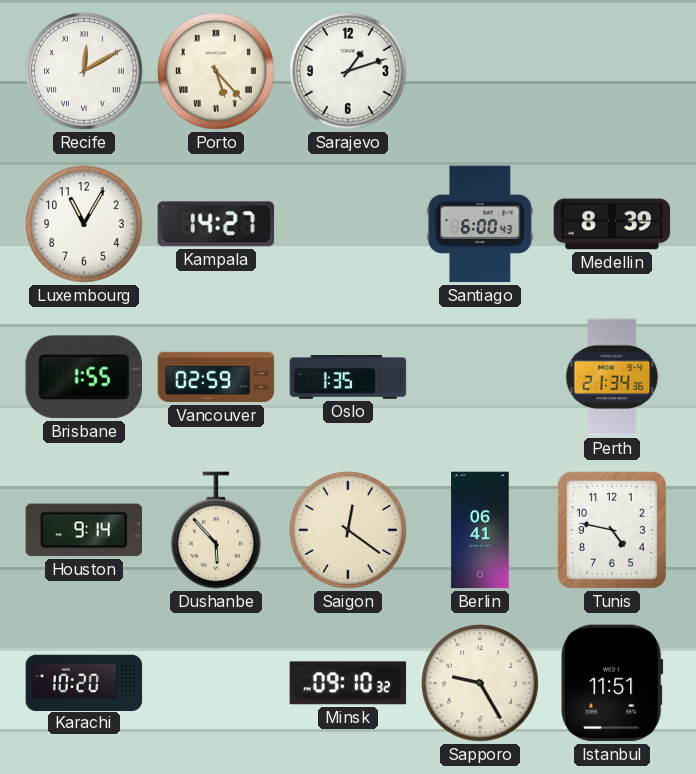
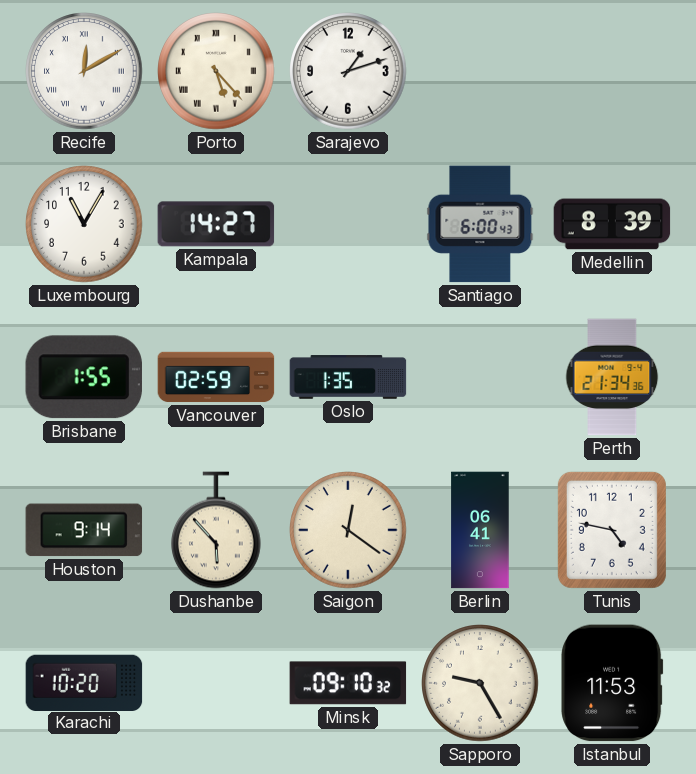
Istanbul: 11:51 -> 11:53
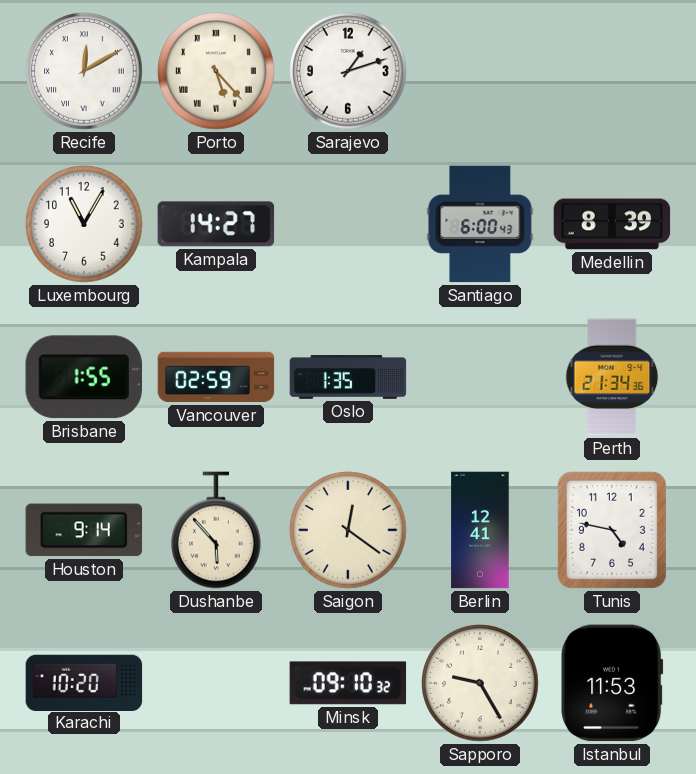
Berlin: 06:41 -> 12:41
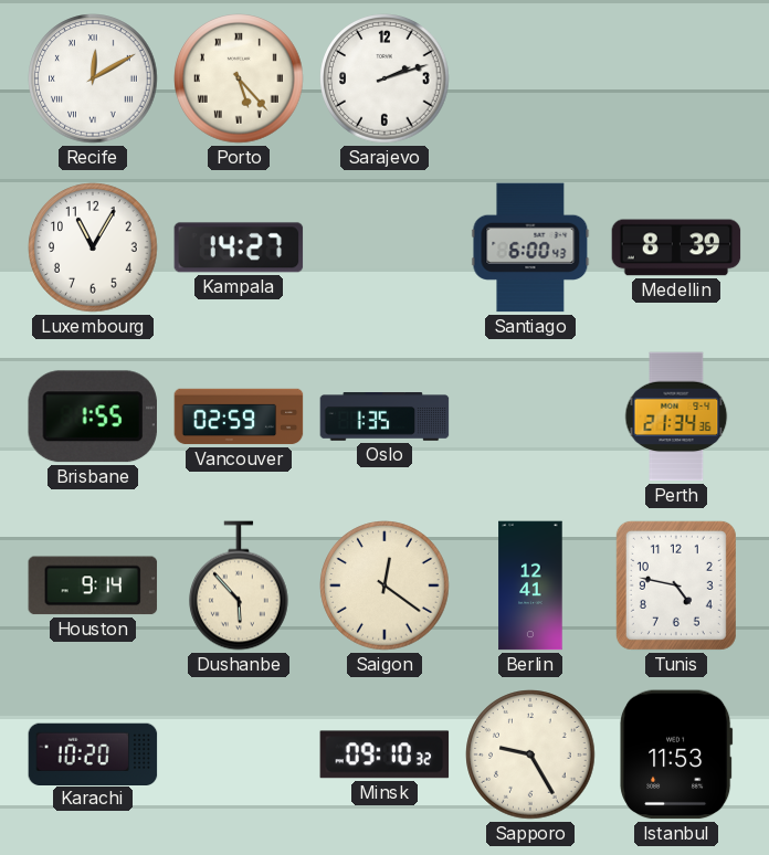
Sarajevo: 1:12 -> 2:12
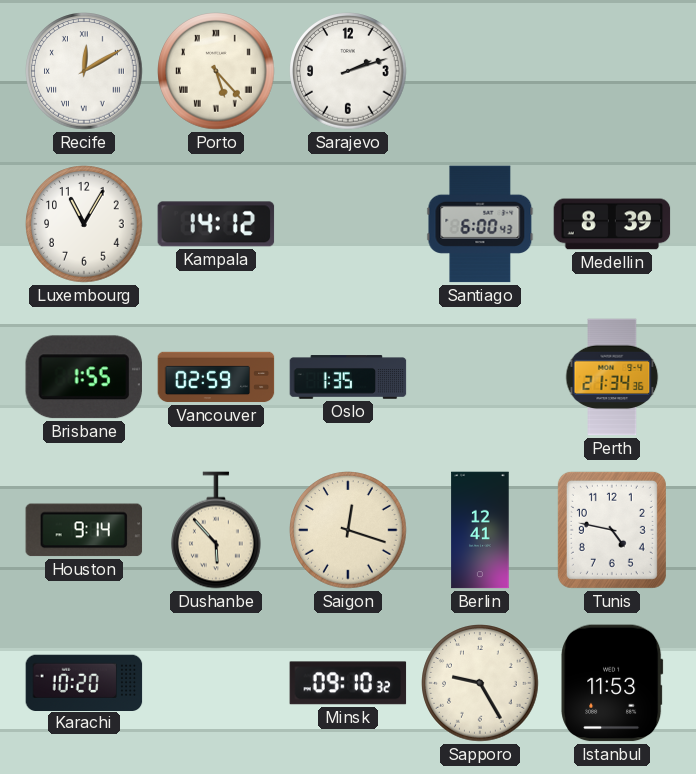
Kampala: 14:27 -> 14:12
Saigon: 12:21 -> 12:18
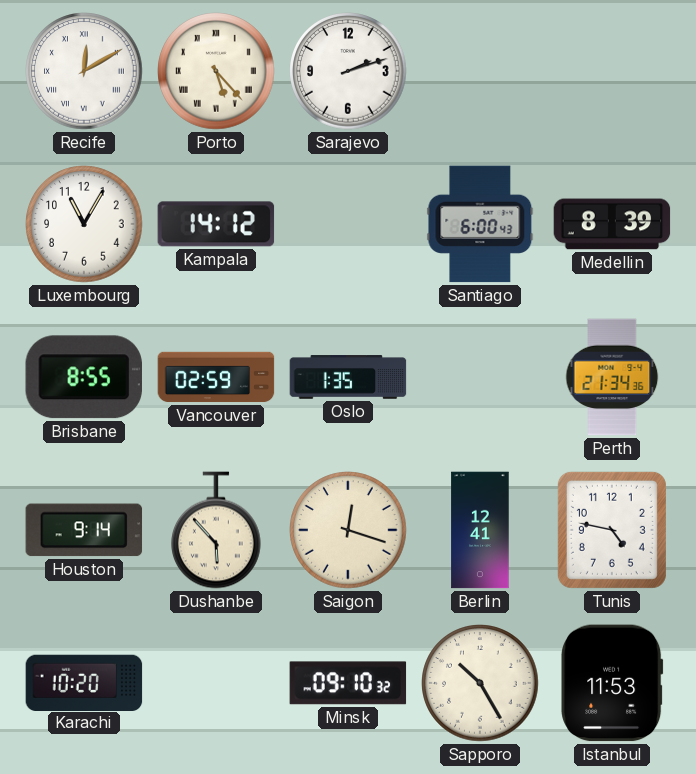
Brisbane: 1:55 -> 8:55
Sapporo: 9:25 -> 10:25
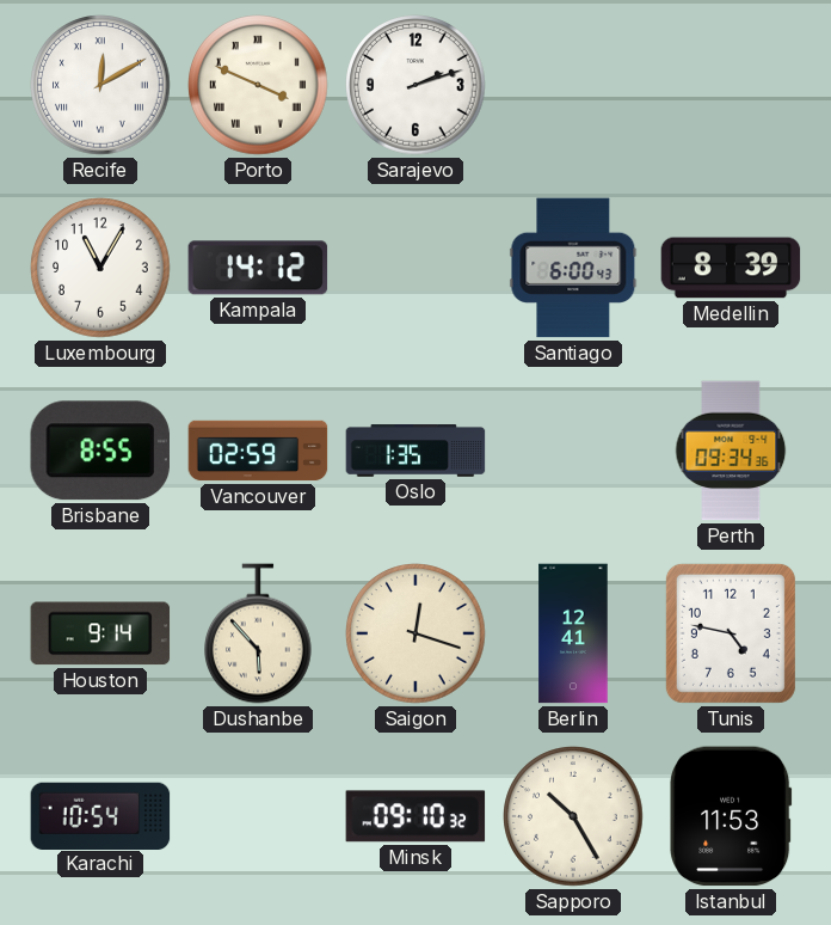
Porto: 5:23 -> 3:49
Perth: 21:34 -> 09:34
Karachi: 10:20 -> 10:54
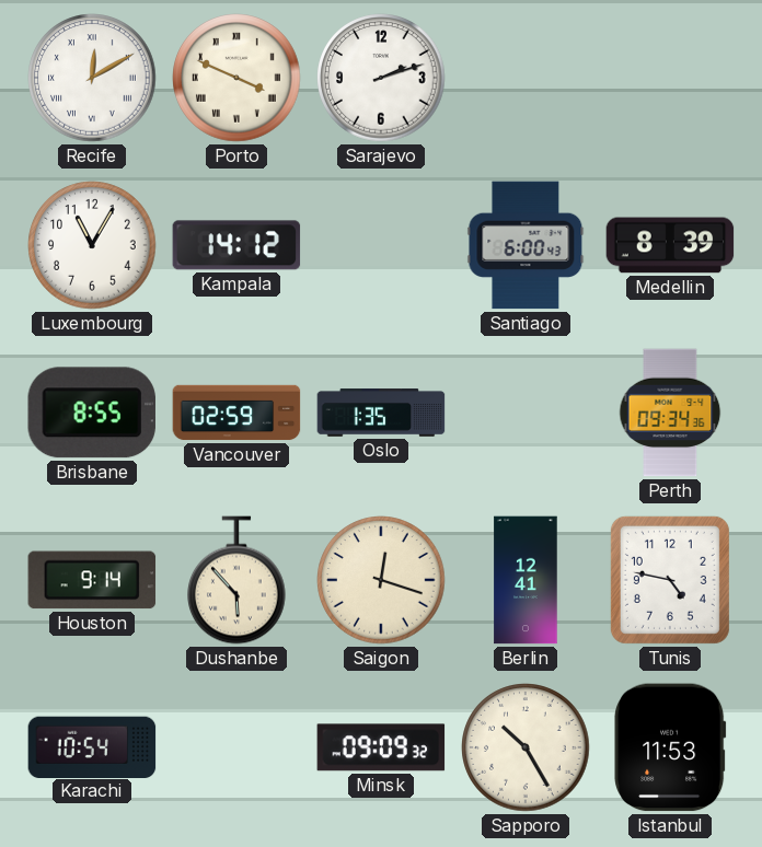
Minsk: 09:10 -> 09:09
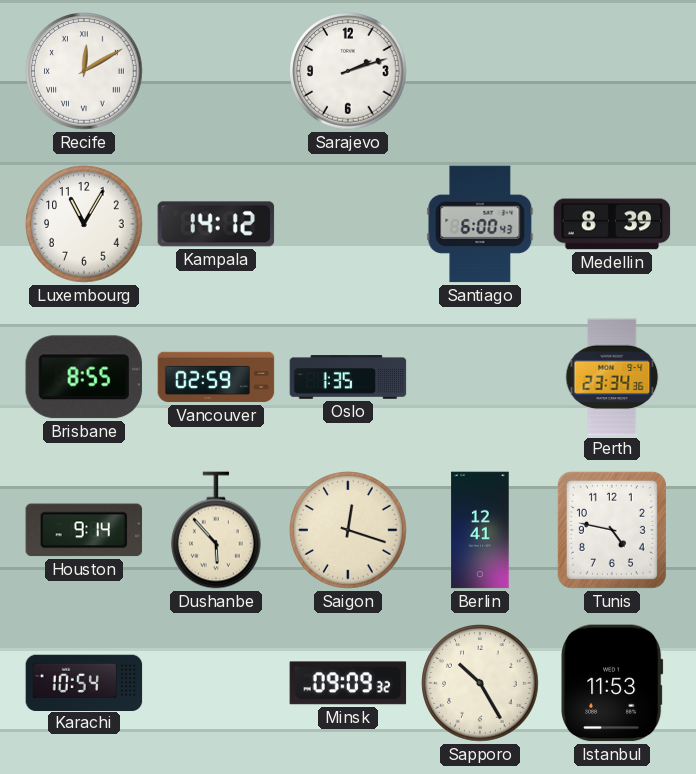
Porto: 3:49 -> none
Perth: 09:34 -> 23:34
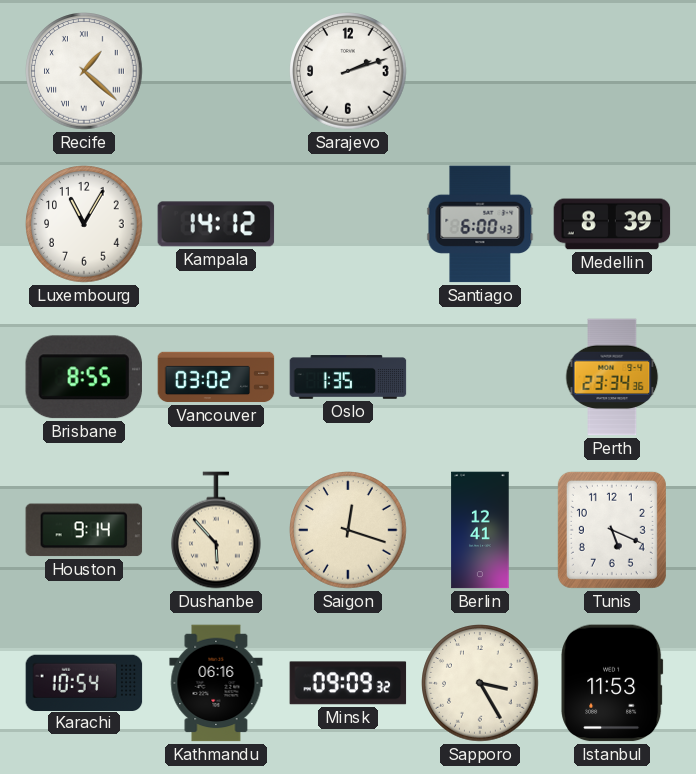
Recife: 12:10 -> 1:22
Vancouver: 02:59 -> 03:02
Tunis: 4:47 -> 5:19
Kathmandu: none -> 06:16
Sapporo: 10:25 -> 3:25
